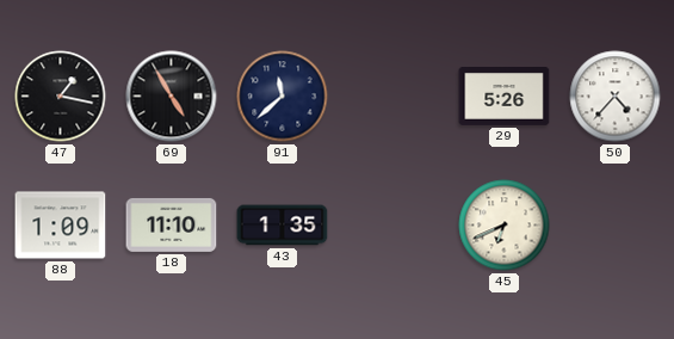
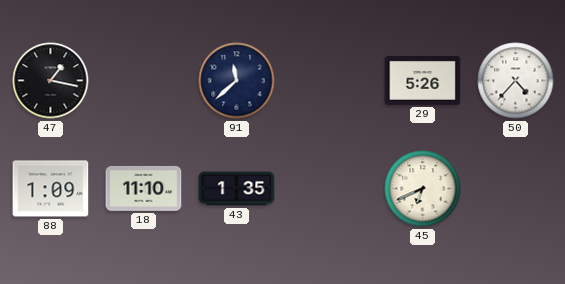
69: 4:55 -> none
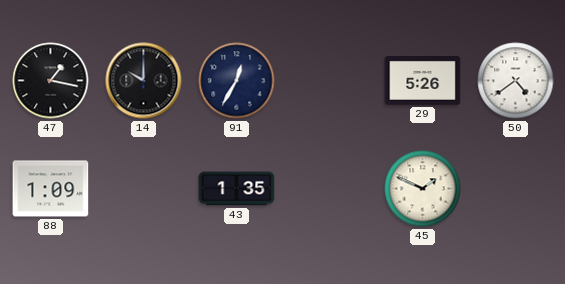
14: none -> 10:00
91: 11:38 -> 12:35
50: 4:37 -> 4:39
18: 11:10 -> none
45: 6:41 -> 1:49
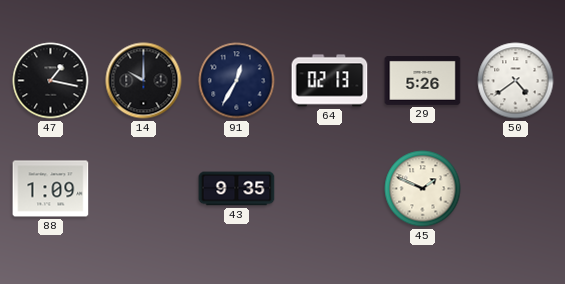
64: none -> 02:13
43: 1:35 -> 9:35
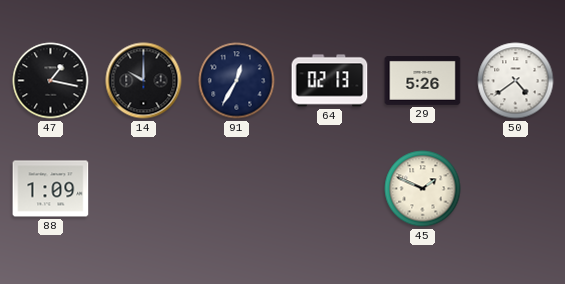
43: 9:35 -> none
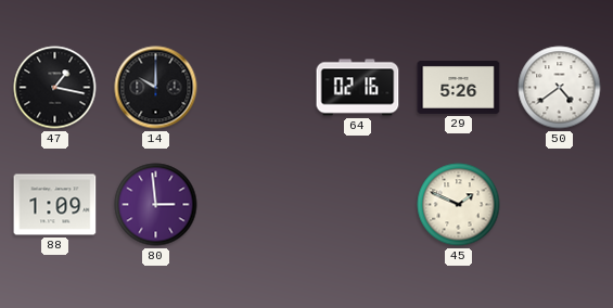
91: 12:35 -> none
64: 02:13 -> 02:16
80: none -> 2:59
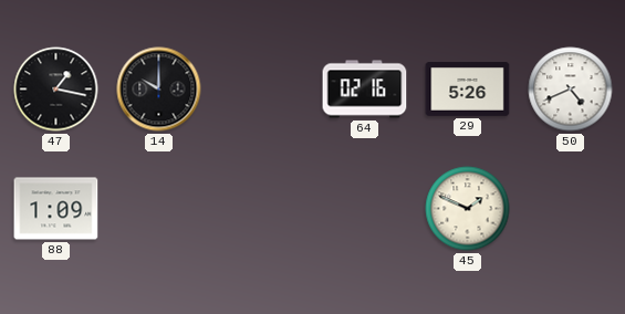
50: 4:39 -> 4:41
80: 2:59 -> none
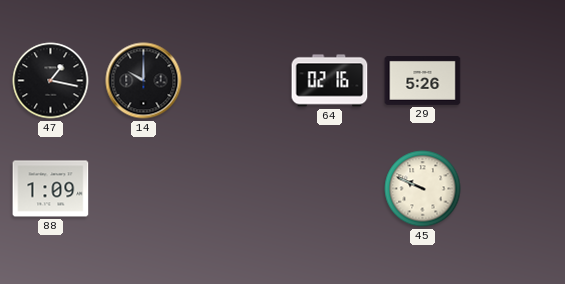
50: 4:41 -> none
45: 1:49 -> 9:49
